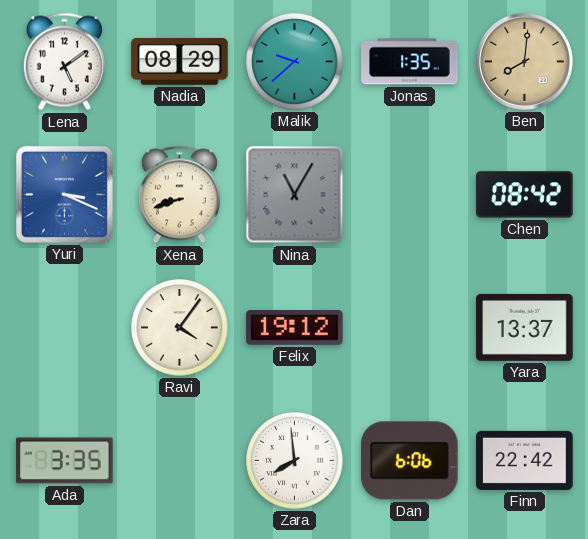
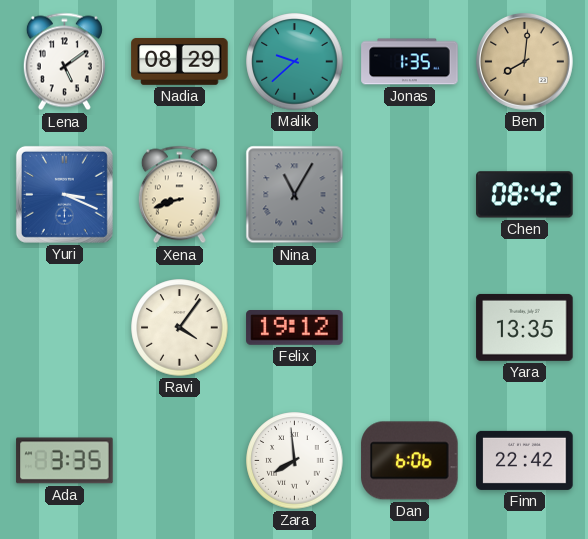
Yara: 13:37 -> 13:35
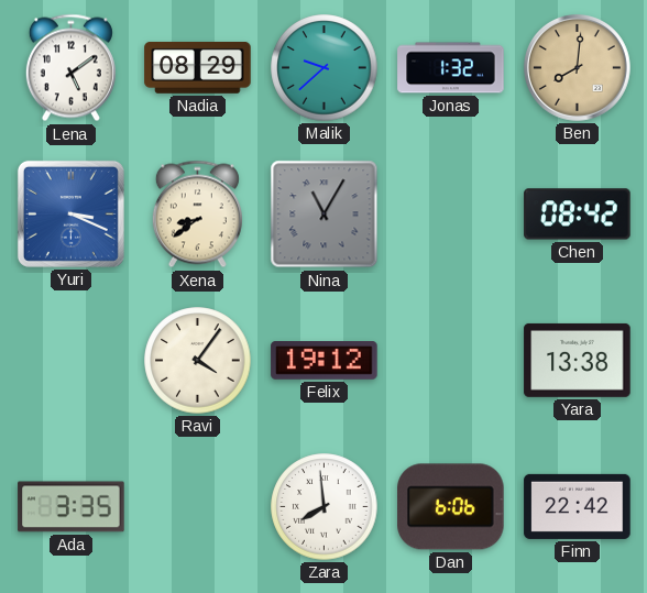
Jonas: 1:35 -> 1:32
Xena: 8:42 -> 8:39
Yara: 13:35 -> 13:38
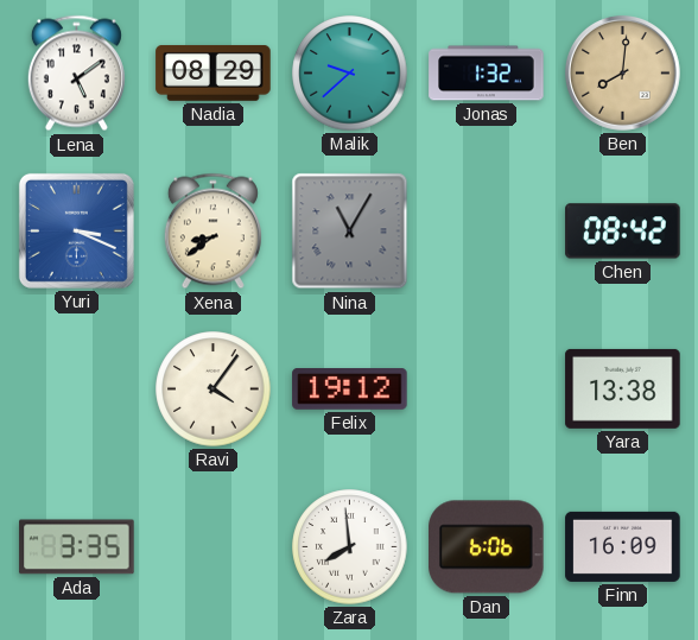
Finn: 22:42 -> 16:09
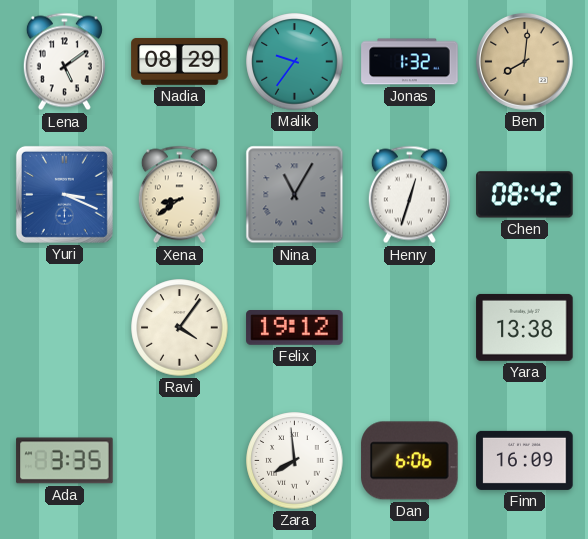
Malik: 9:38 -> 9:36
Henry: none -> 12:33
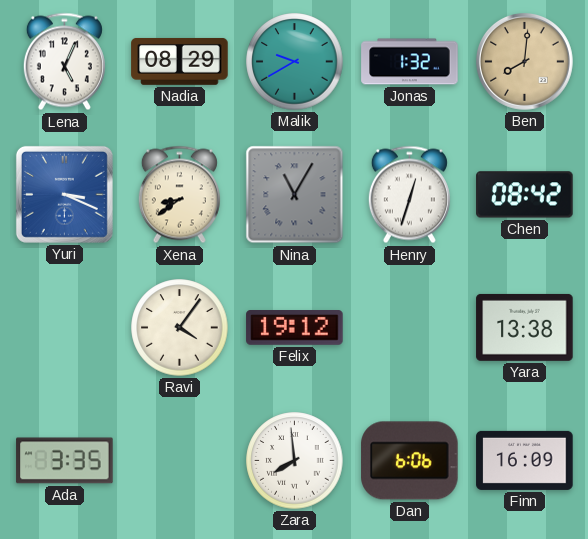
Lena: 5:09 -> 5:04
Malik: 9:36 -> 9:40
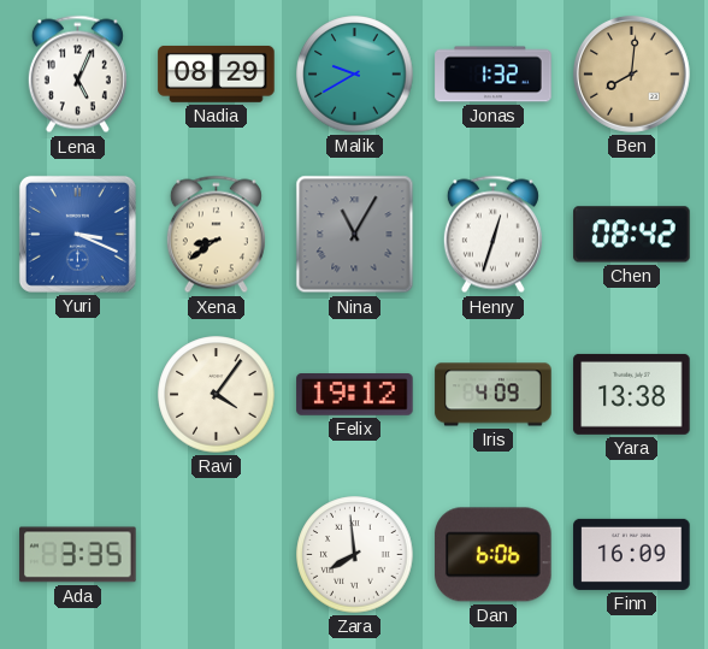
Iris: none -> 4:09
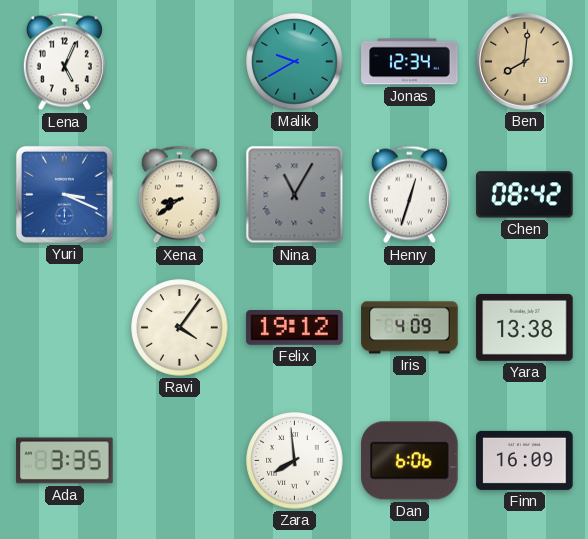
Nadia: 08:29 -> none
Jonas: 1:32 -> 12:34
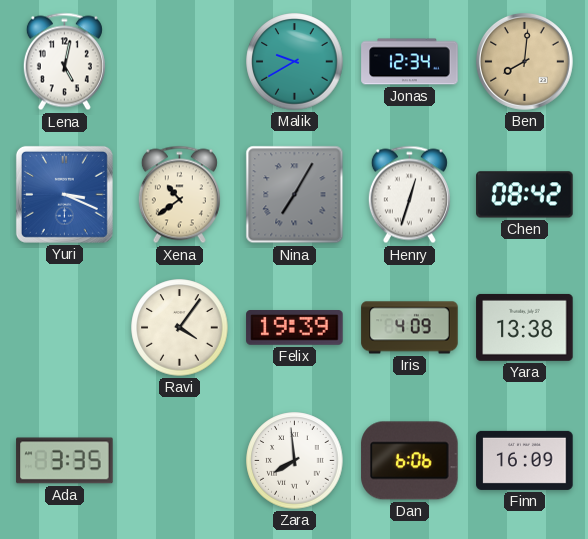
Lena: 5:04 -> 5:02
Xena: 8:39 -> 10:39
Nina: 11:05 -> 7:05
Felix: 19:12 -> 19:39
